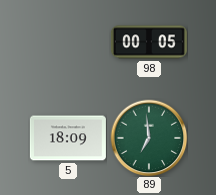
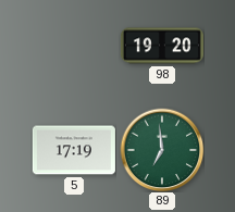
98: 00:05 -> 19:20
5: 18:09 -> 17:19
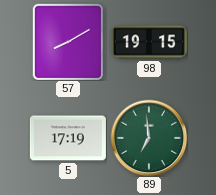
57: none -> 8:10
98: 19:20 -> 19:15
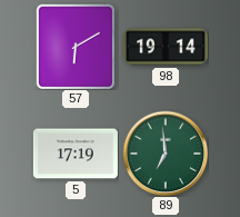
57: 8:10 -> 6:10
98: 19:15 -> 19:14
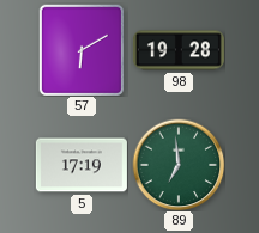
98: 19:14 -> 19:28
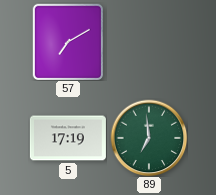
57: 6:10 -> 7:10
98: 19:28 -> none
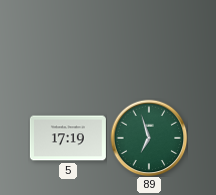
57: 7:10 -> none
89: 6:59 -> 6:57
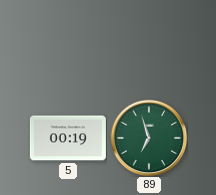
5: 17:19 -> 00:19
